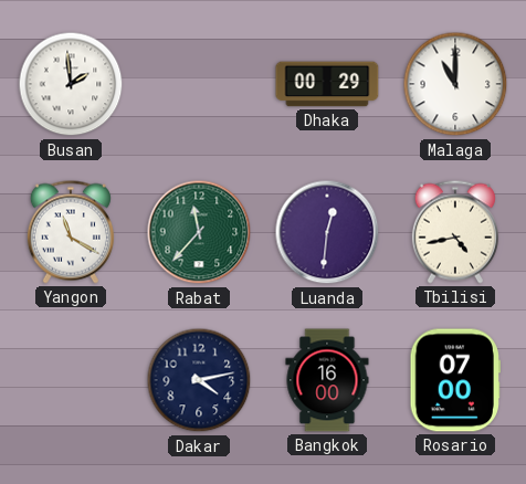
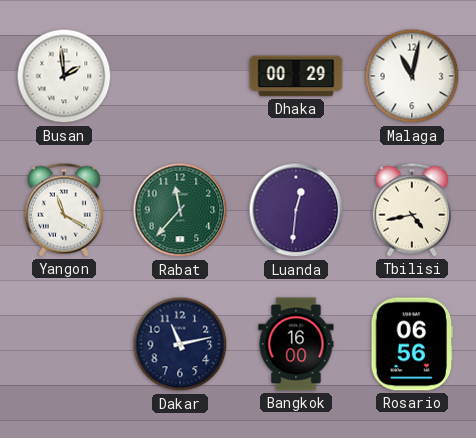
Malaga: 11:00 -> 11:02
Dakar: 4:13 -> 11:13
Rosario: 07:00 -> 06:56
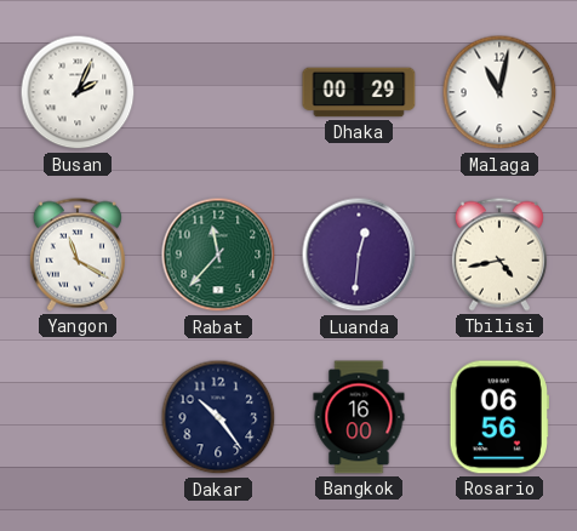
Busan: 1:59 -> 2:04
Dakar: 11:13 -> 10:24
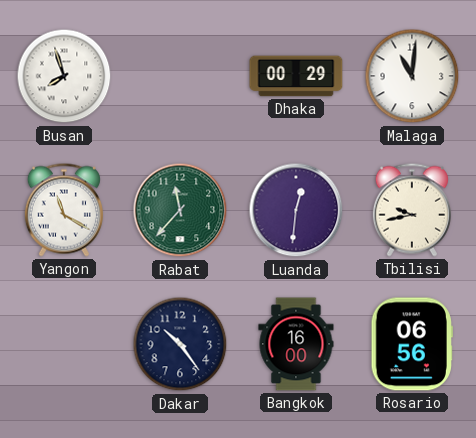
Busan: 2:04 -> 7:57
Malaga: 11:02 -> 11:01
Tbilisi: 4:43 -> 9:43
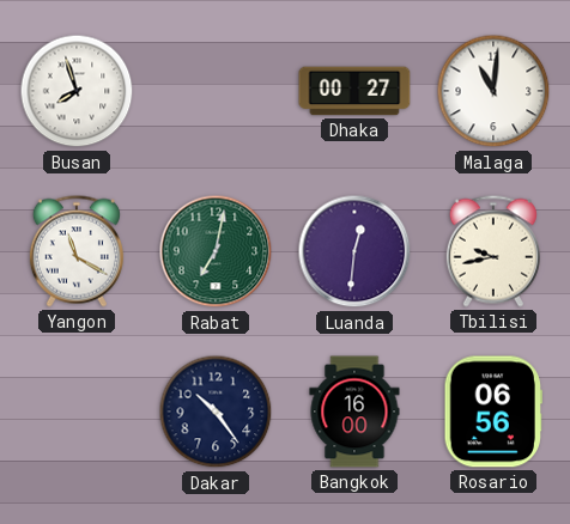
Dhaka: 00:29 -> 00:27
Rabat: 11:37 -> 7:02
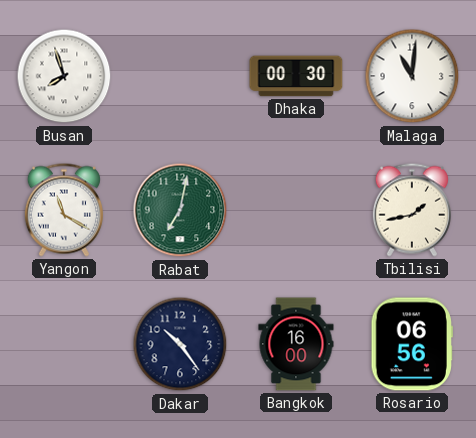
Dhaka: 00:27 -> 00:30
Luanda: 12:31 -> none
Tbilisi: 9:43 -> 1:43
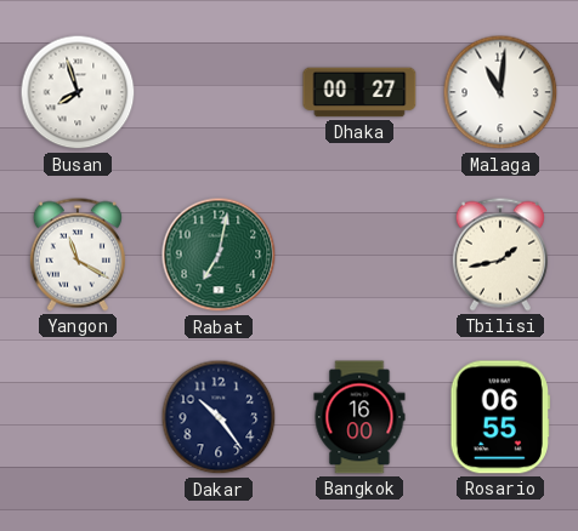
Dhaka: 00:30 -> 00:27
Rosario: 06:56 -> 06:55
